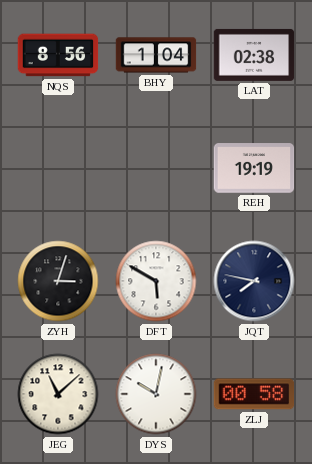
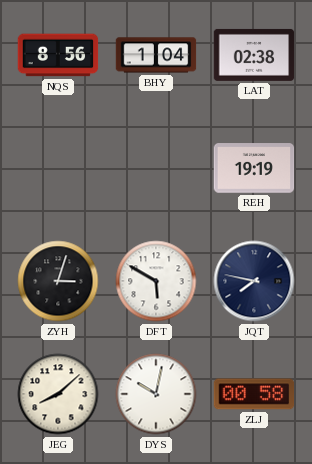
JEG: 11:08 -> 8:08
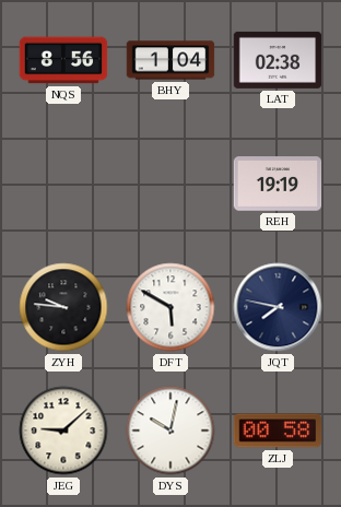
ZYH: 3:03 -> 9:46
JEG: 8:08 -> 9:08
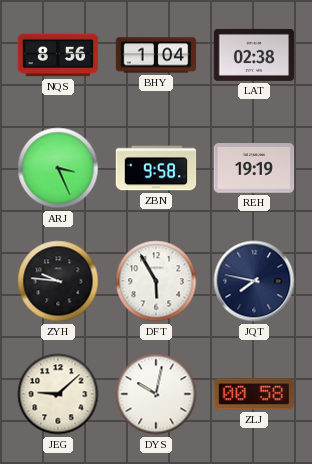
ARJ: none -> 3:26
ZBN: none -> 9:58
DFT: 5:50 -> 5:55
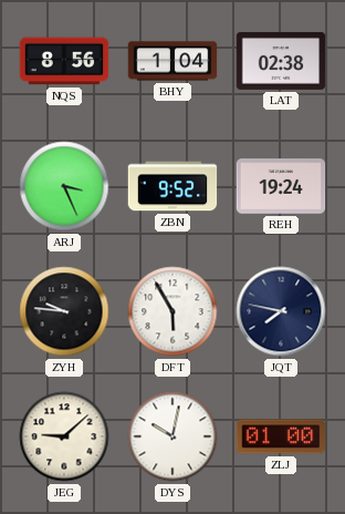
ZBN: 9:58 -> 9:52
REH: 19:19 -> 19:24
ZLJ: 00:58 -> 01:00
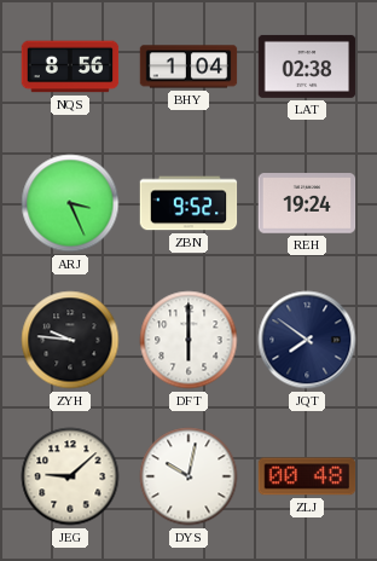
DFT: 5:55 -> 6:00
JQT: 7:47 -> 7:51
ZLJ: 01:00 -> 00:48
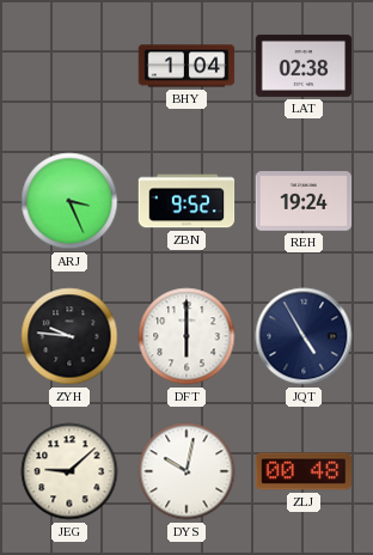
NQS: 8:56 -> none
JQT: 7:51 -> 4:55
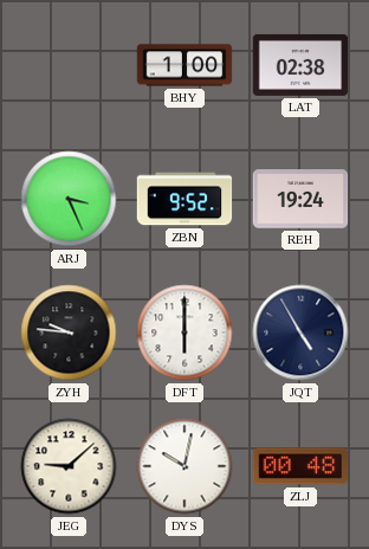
BHY: 1:04 -> 1:00
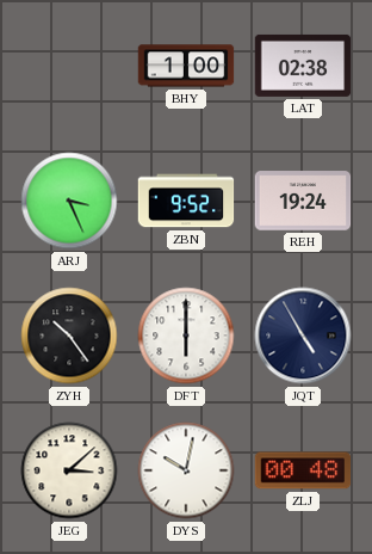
ZYH: 9:46 -> 10:24
JEG: 9:08 -> 3:08
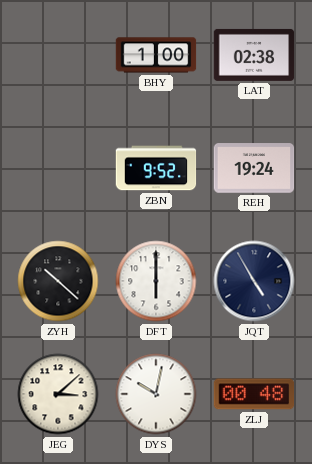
ARJ: 3:26 -> none
ZYH: 10:24 -> 10:22
